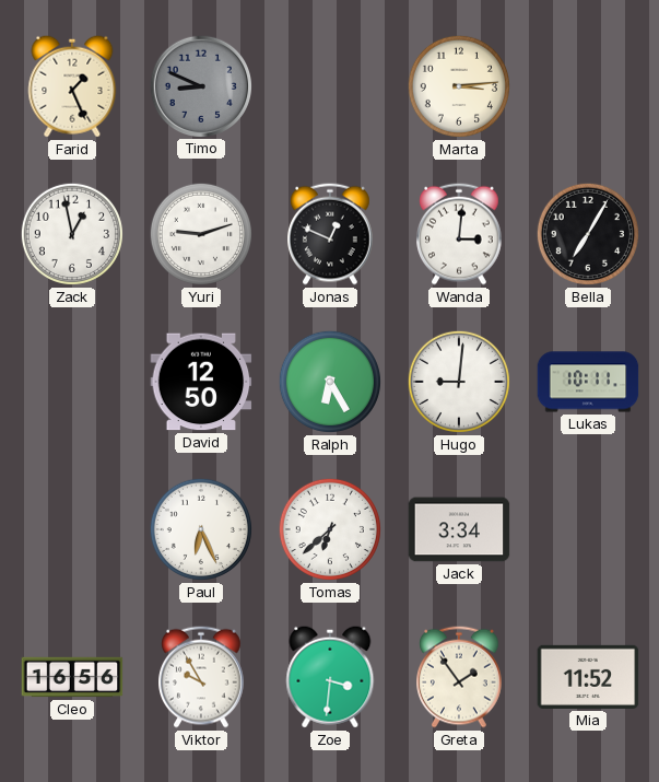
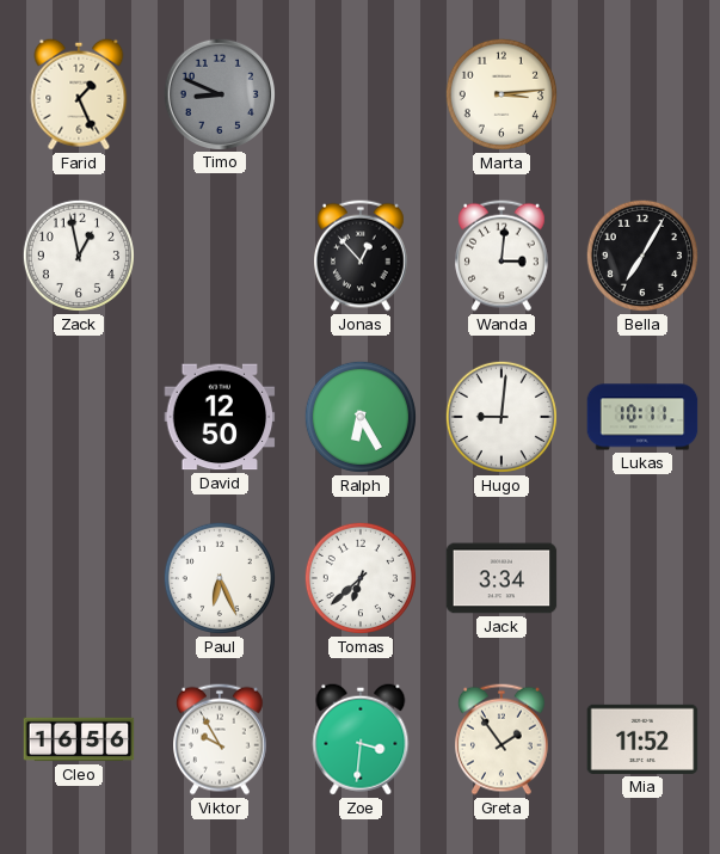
Yuri: 9:12 -> none
Jonas: 12:49 -> 12:53
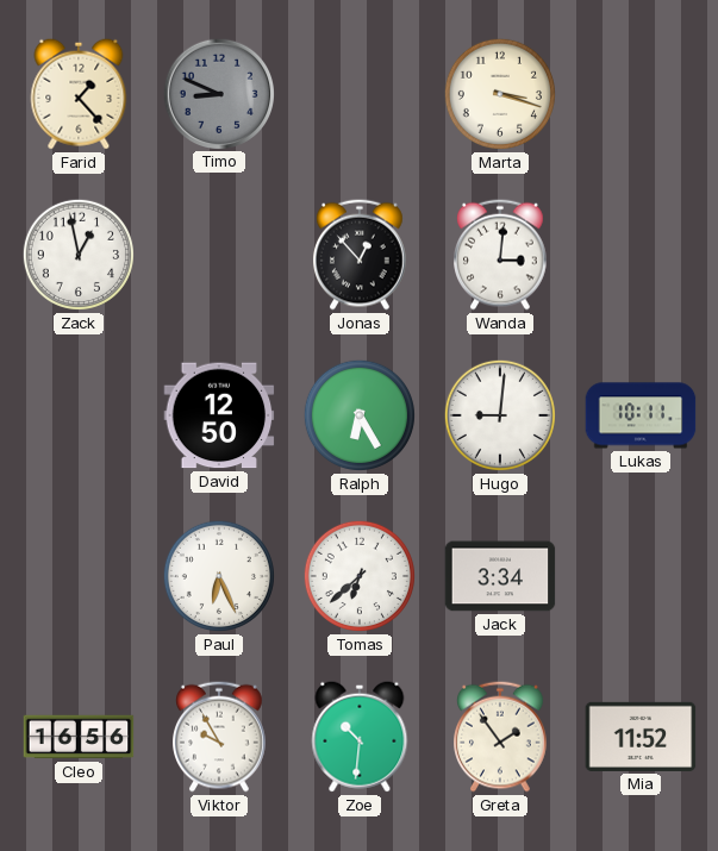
Farid: 1:26 -> 1:23
Marta: 3:14 -> 3:18
Bella: 7:05 -> none
Zoe: 3:31 -> 10:31
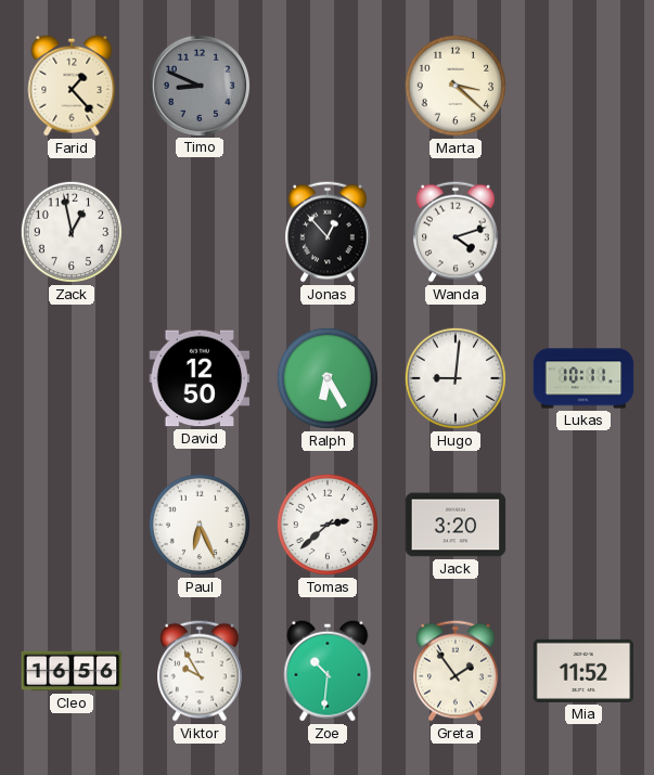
Marta: 3:18 -> 3:22
Wanda: 3:01 -> 4:12
Tomas: 6:38 -> 2:38
Jack: 3:34 -> 3:20
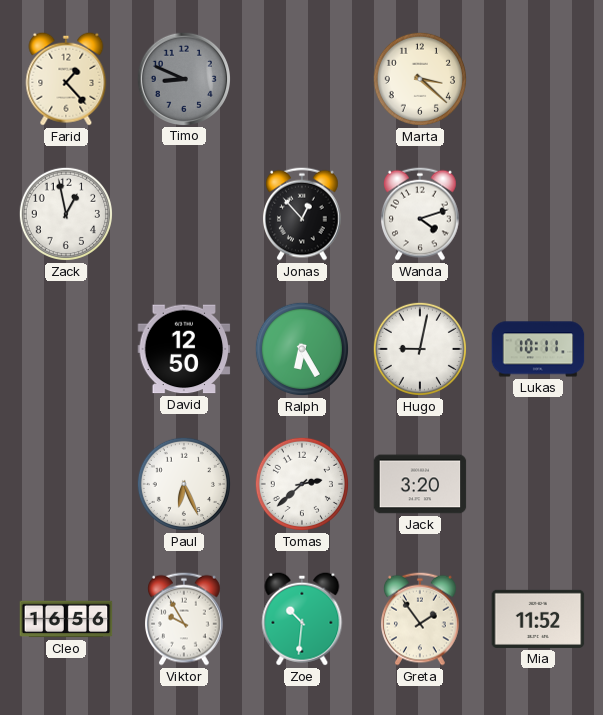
Hugo: 9:01 -> 9:02
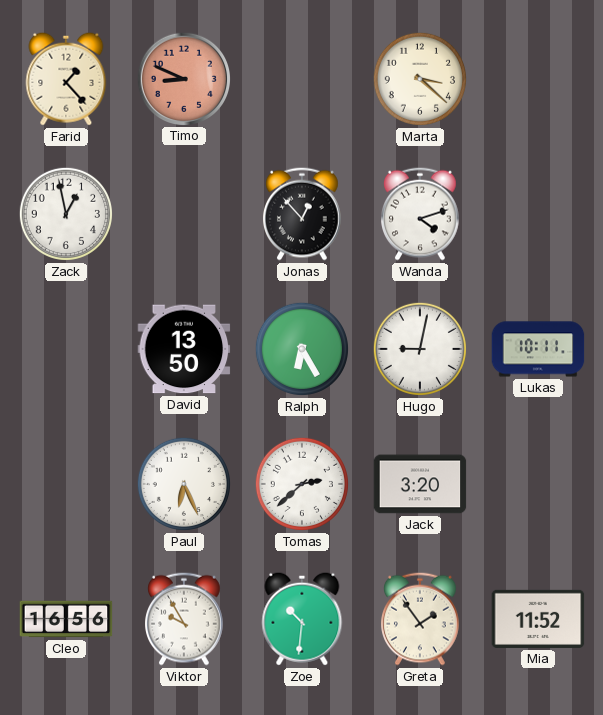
Timo dial: grey -> salmon
David: 12:50 -> 13:50
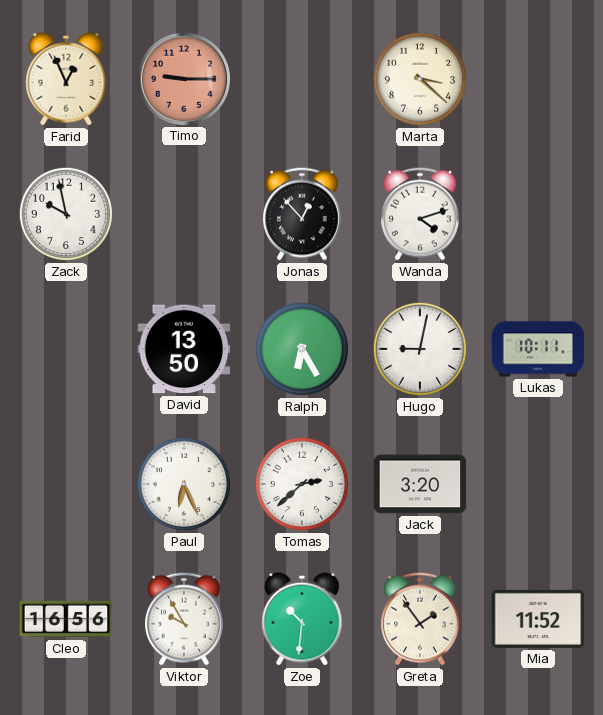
Farid: 1:23 -> 12:56
Timo: 8:49 -> 9:15
Zack: 12:58 -> 9:58
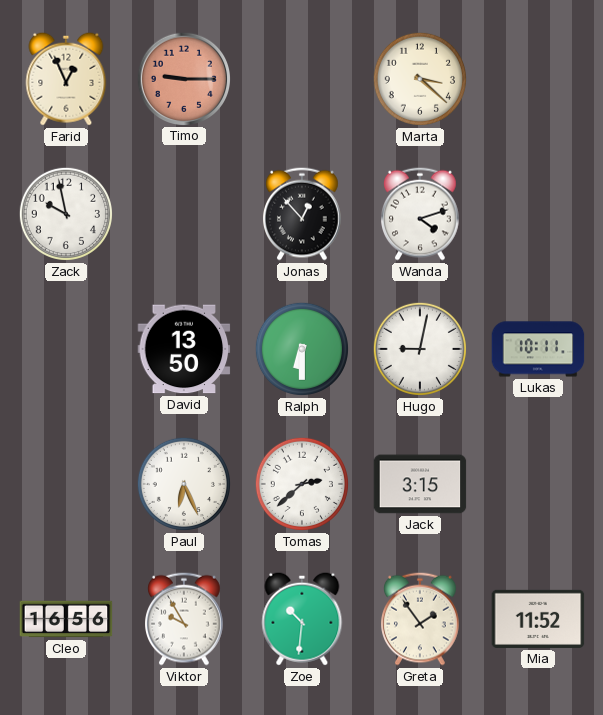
Ralph: 6:25 -> 6:30
Jack: 3:20 -> 3:15
